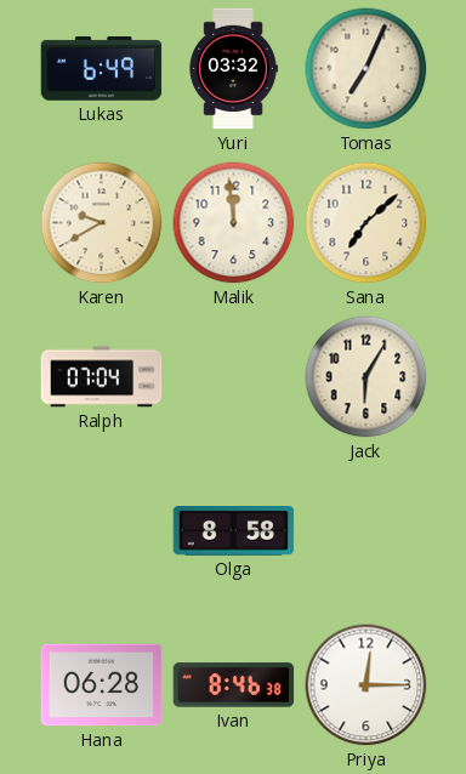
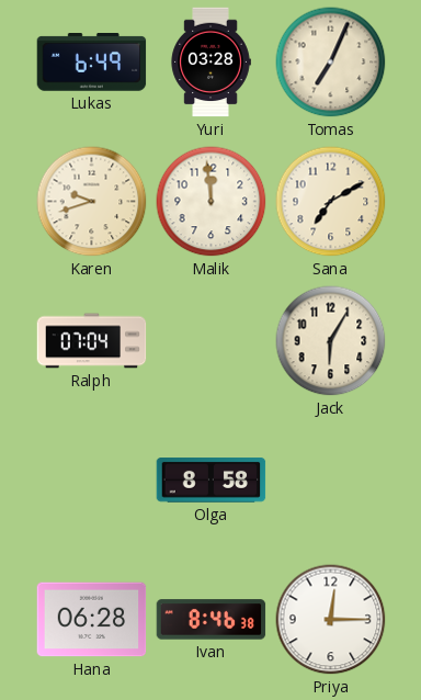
Yuri: 03:32 -> 03:28
Karen: 9:40 -> 9:42
Sana: 7:08 -> 7:10
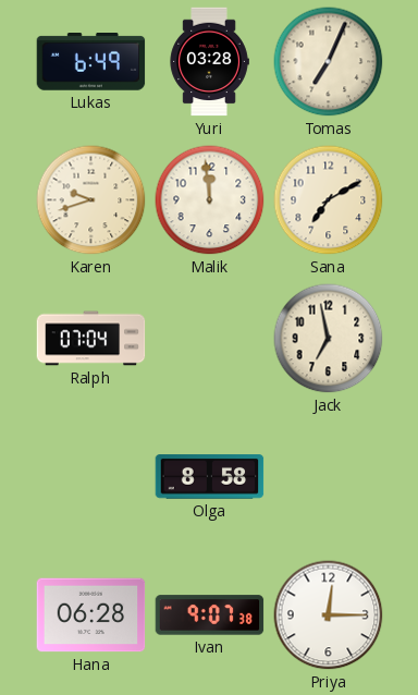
Jack: 6:05 -> 6:58
Ivan: 8:46 -> 9:07
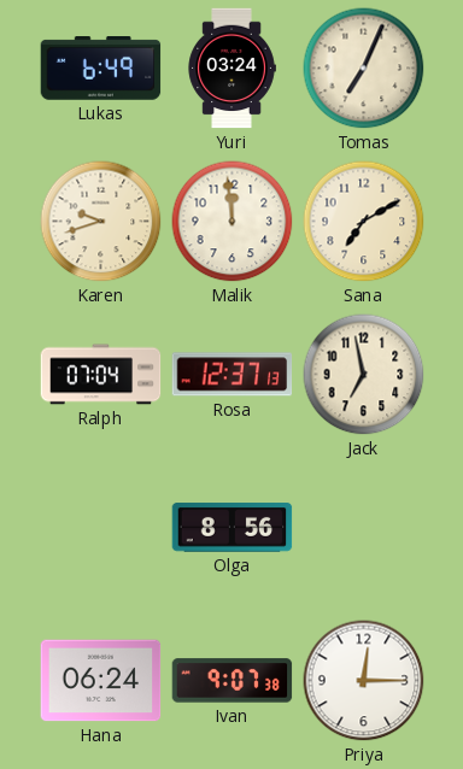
Yuri: 03:28 -> 03:24
Rosa: none -> 12:37
Olga: 8:58 -> 8:56
Hana: 06:28 -> 06:24
